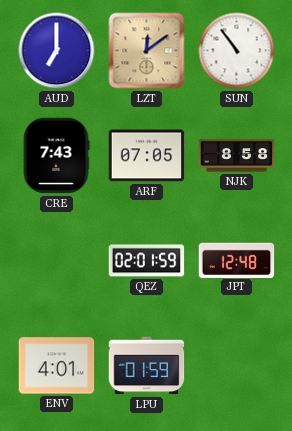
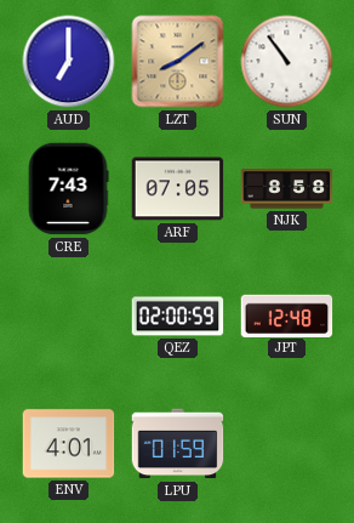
LZT: 12:09 -> 8:09
QEZ: 02:01 -> 02:00
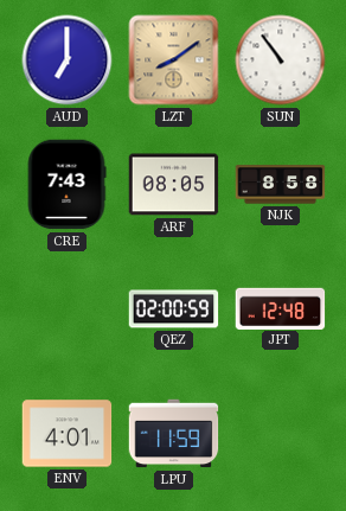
ARF: 07:05 -> 08:05
LPU: 01:59 -> 11:59
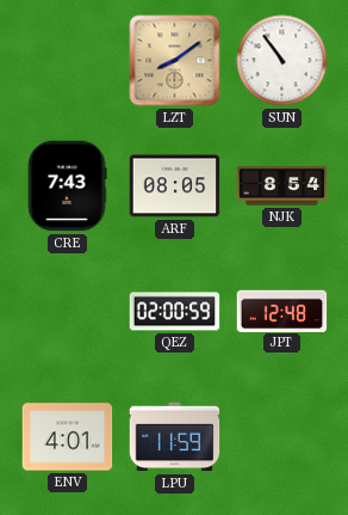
AUD: 7:00 -> none
NJK: 8:58 -> 8:54
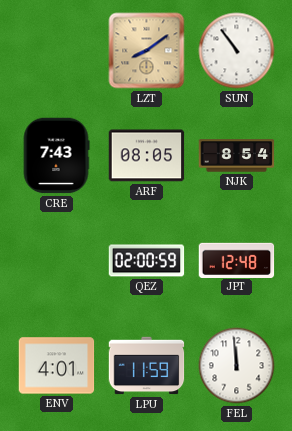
FEL: none -> 11:59
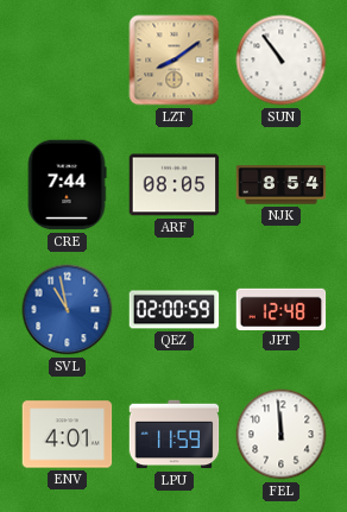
CRE: 7:43 -> 7:44
SVL: none -> 10:58
